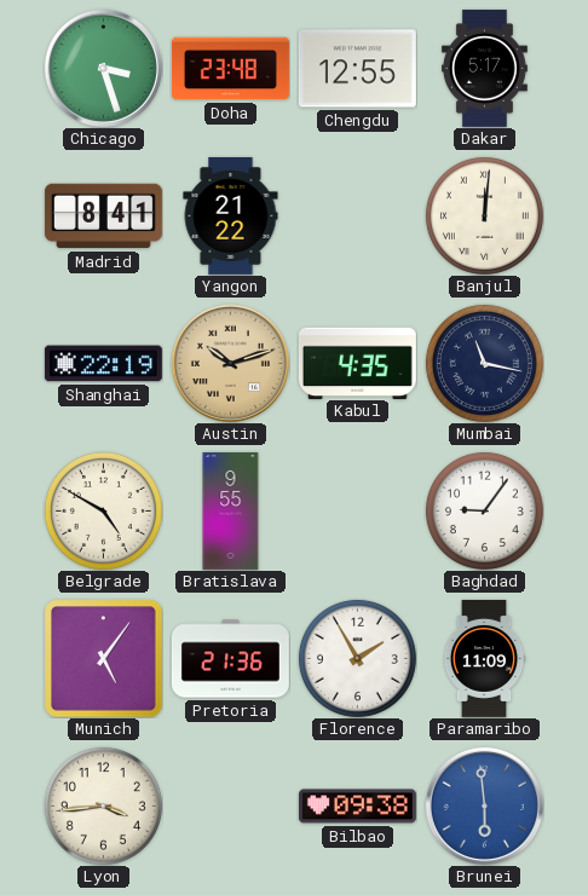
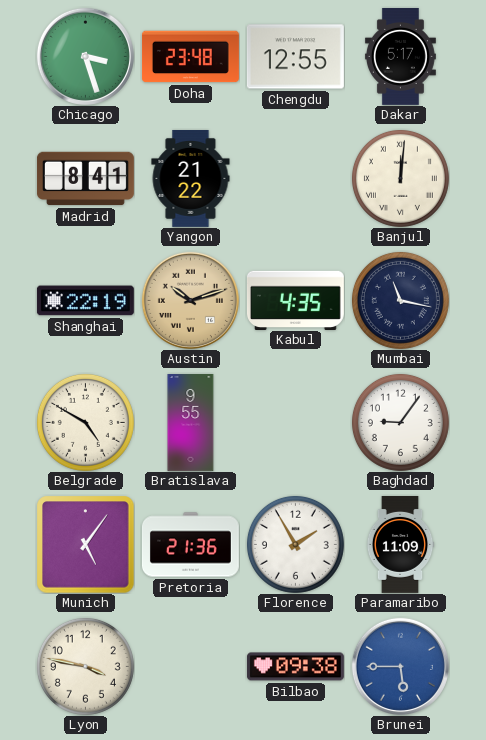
Lyon: 3:44 -> 3:47
Brunei: 5:59 -> 5:45
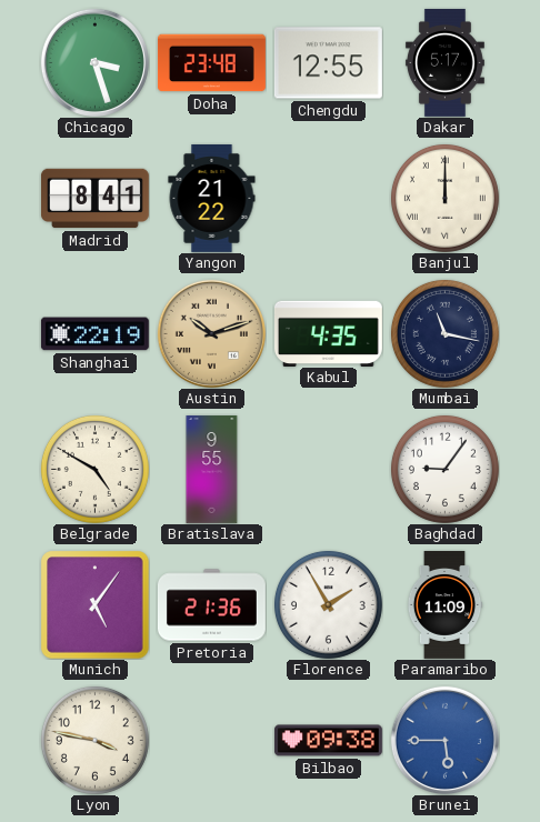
Banjul: 12:01 -> 12:00
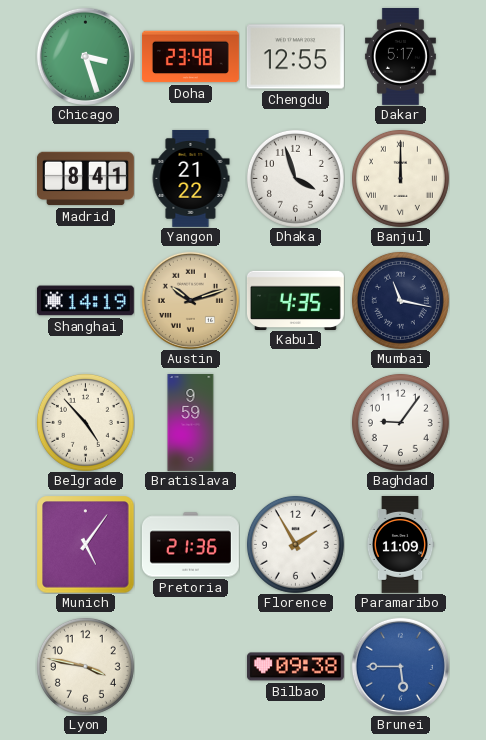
Dhaka: none -> 3:57
Shanghai: 22:19 -> 14:19
Belgrade: 4:50 -> 4:53
Bratislava: 9:55 -> 9:59
